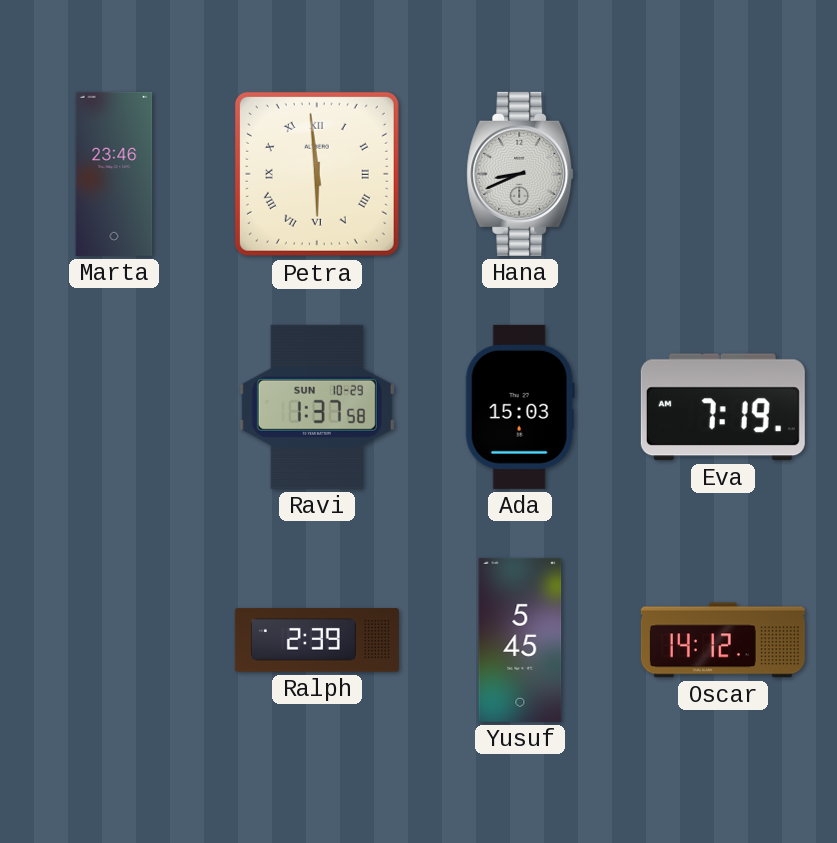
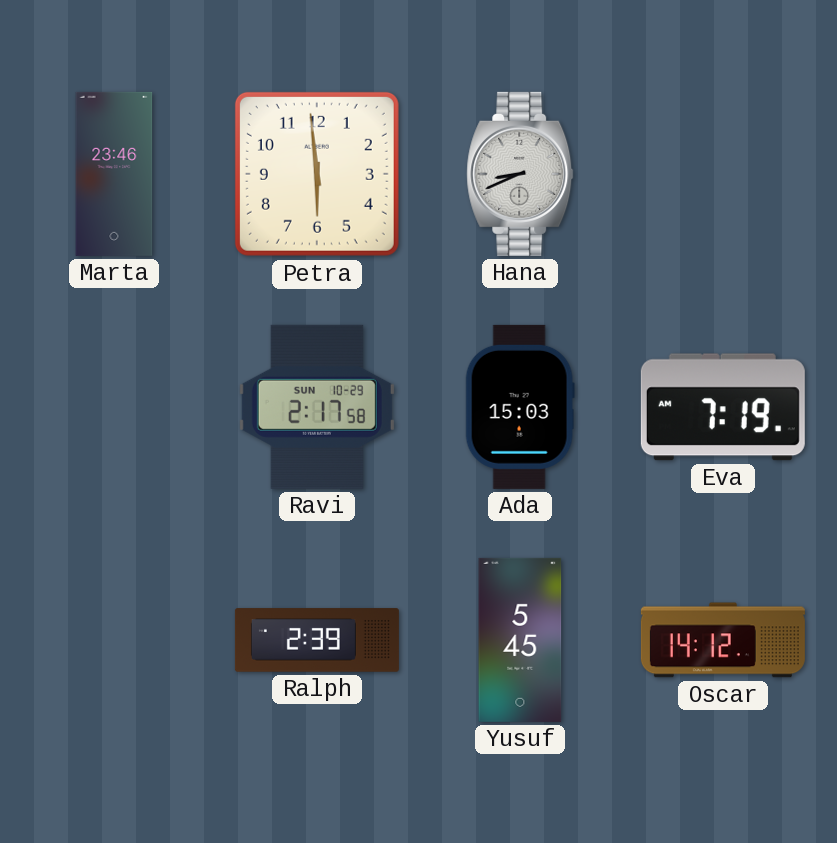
Petra numerals: Roman -> Arabic
Ravi: 1:37 -> 2:17
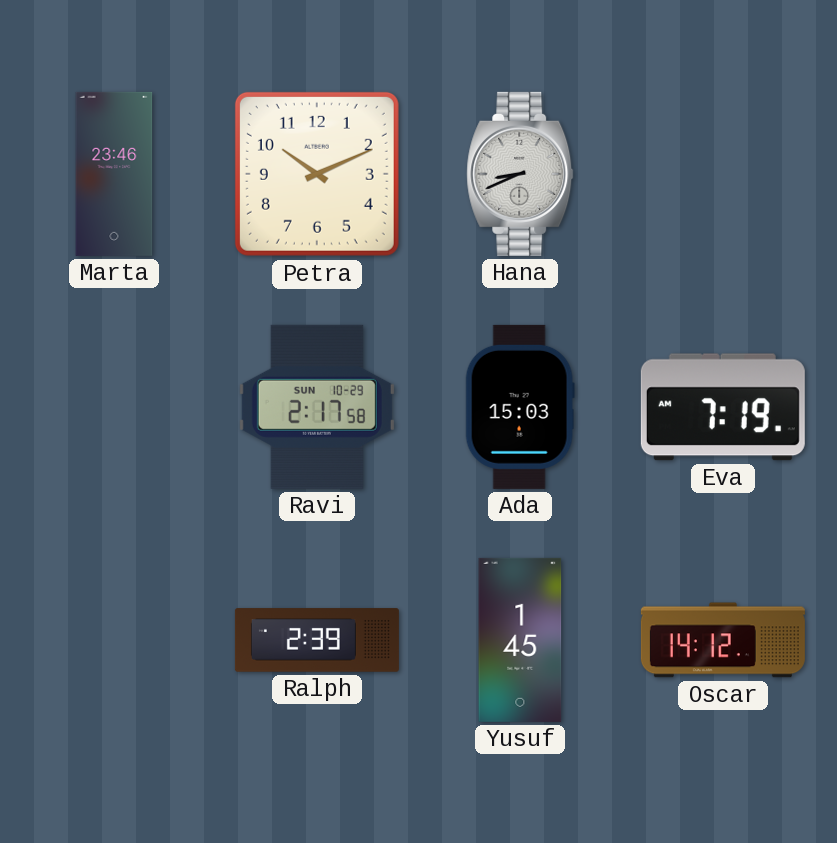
Petra: 5:59 -> 10:11
Yusuf: 5:45 -> 1:45
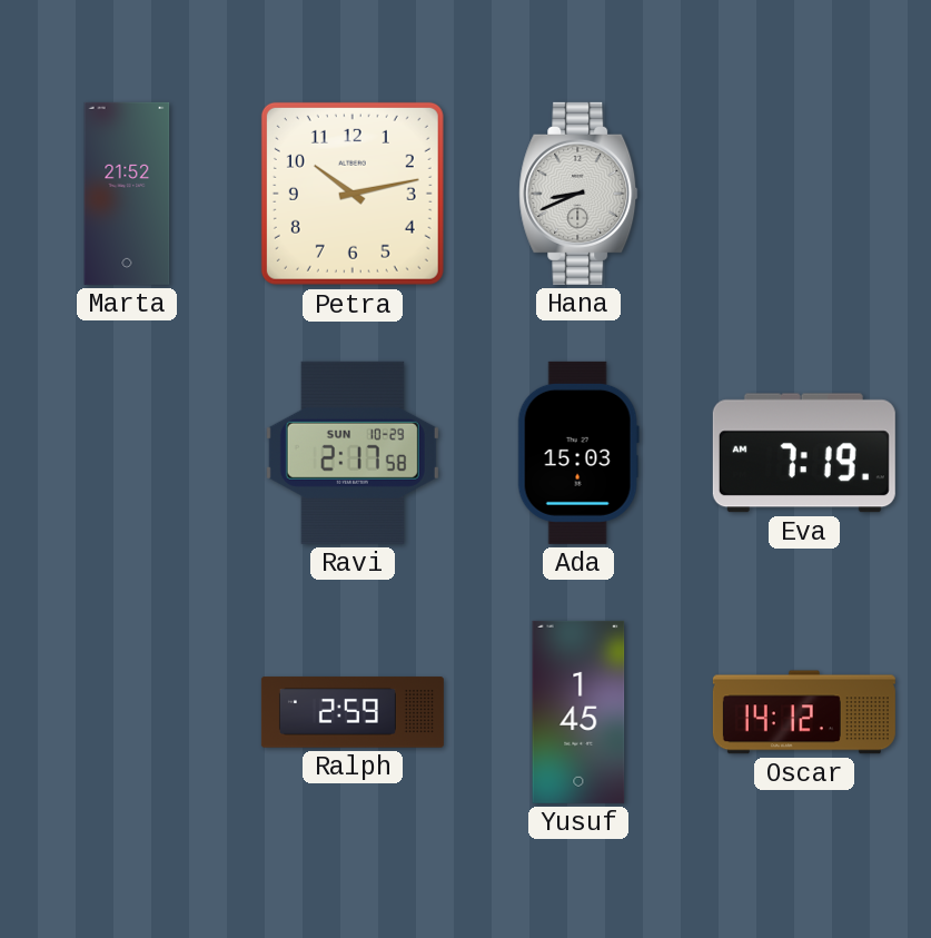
Marta: 23:46 -> 21:52
Petra: 10:11 -> 10:13
Ralph: 2:39 -> 2:59
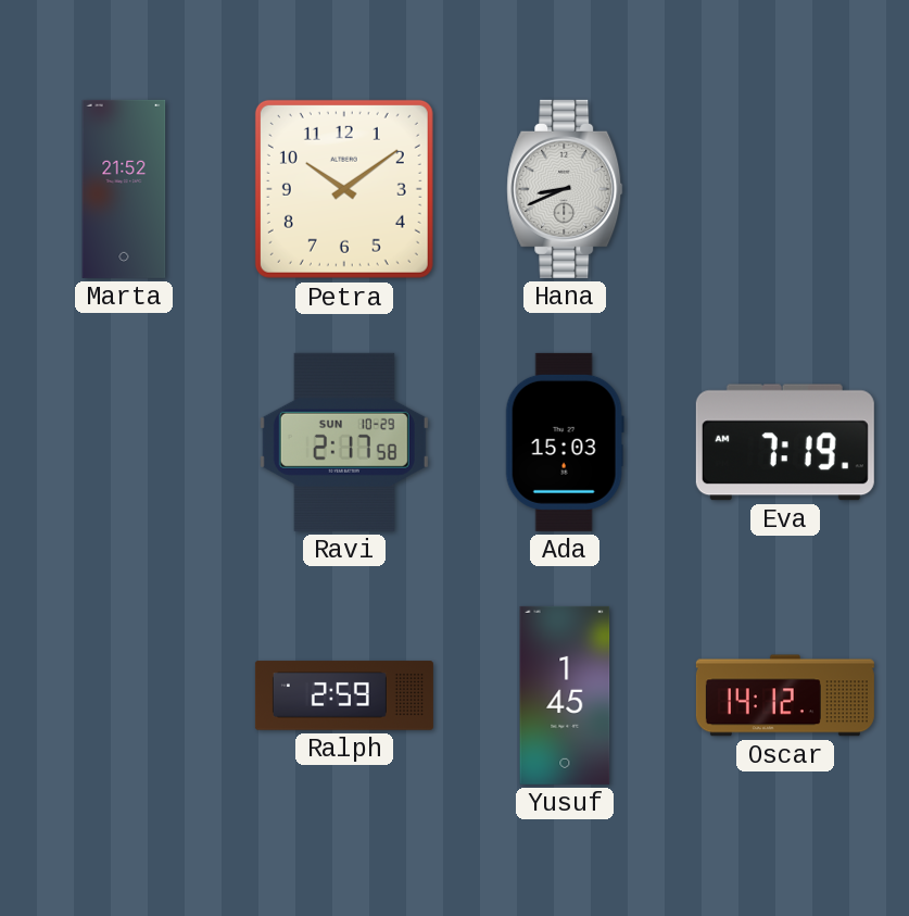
Petra: 10:13 -> 10:09
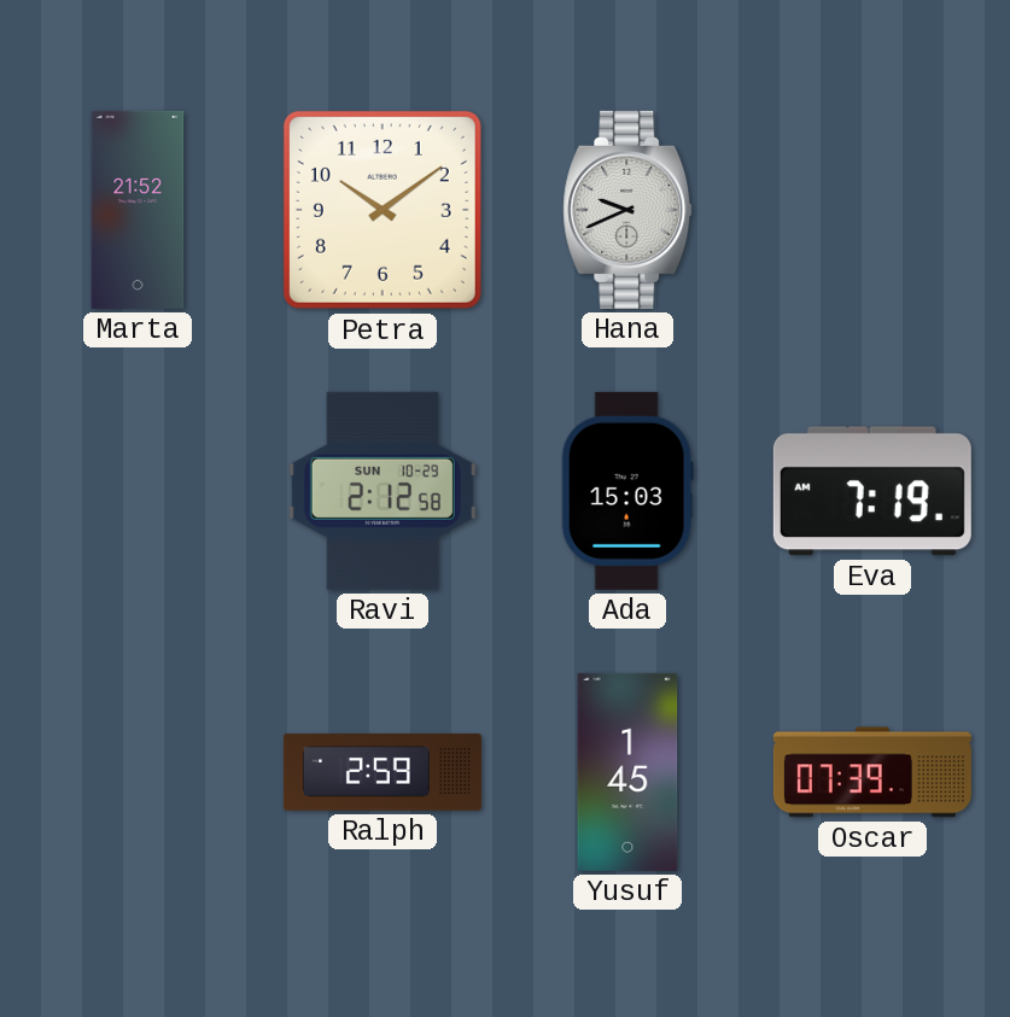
Hana: 8:41 -> 9:41
Ravi: 2:17 -> 2:12
Oscar: 14:12 -> 07:39
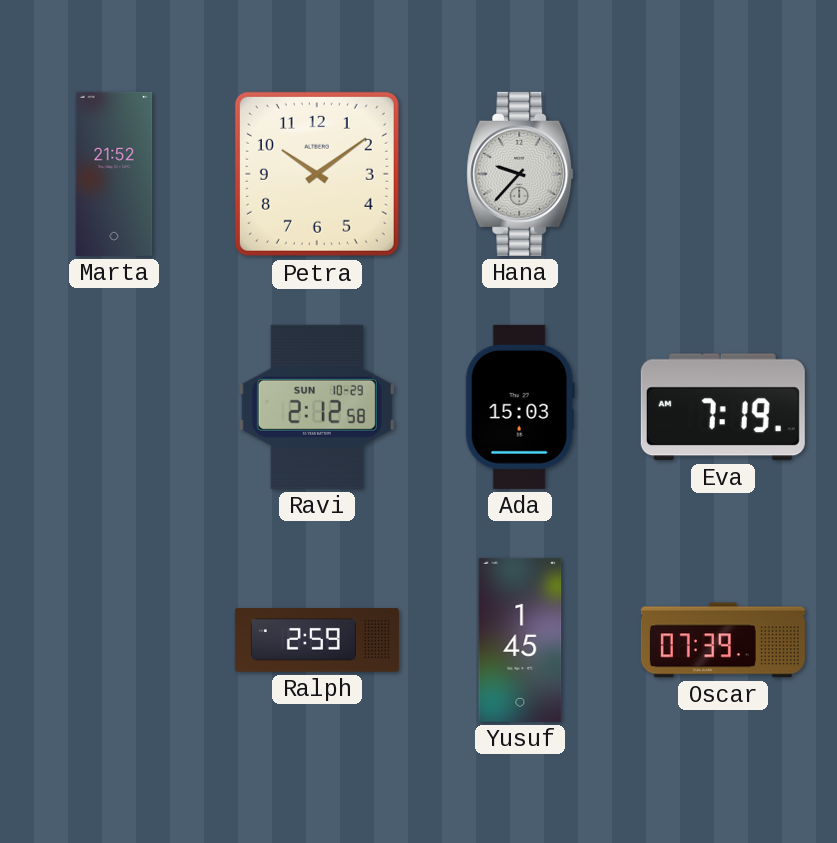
Hana: 9:41 -> 9:37
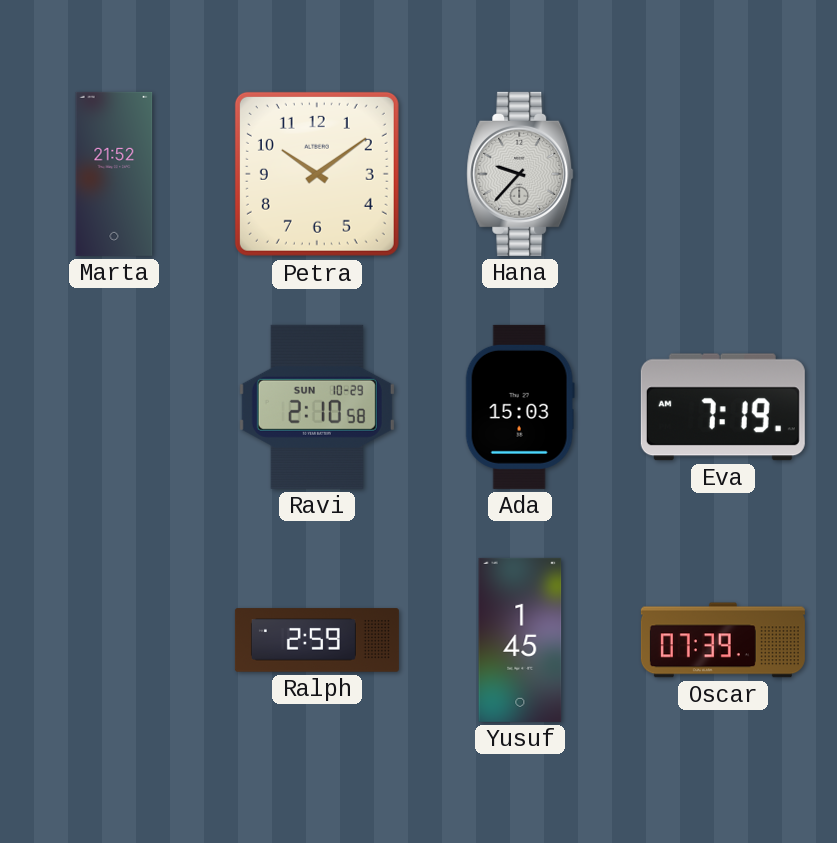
Ravi: 2:12 -> 2:10
